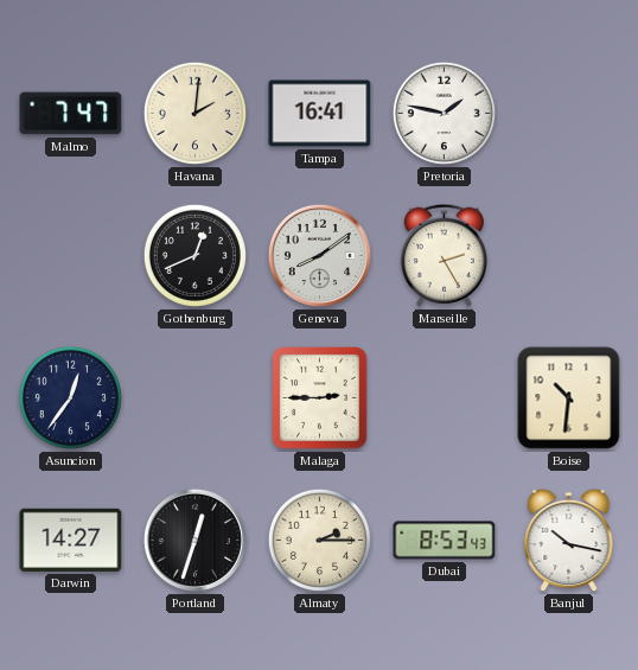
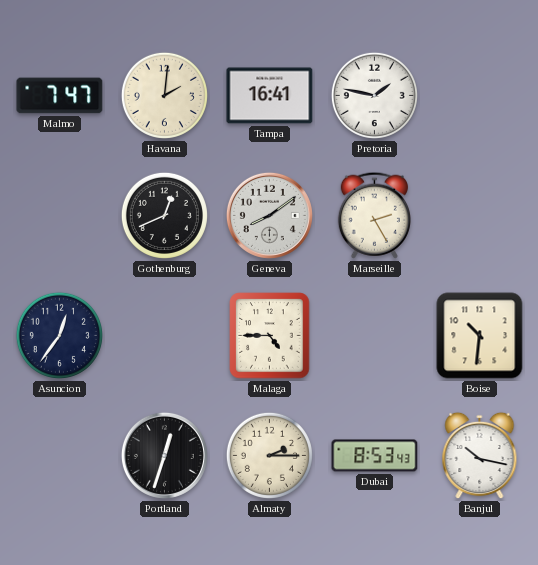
Malaga: 2:45 -> 4:45
Darwin: 14:27 -> none
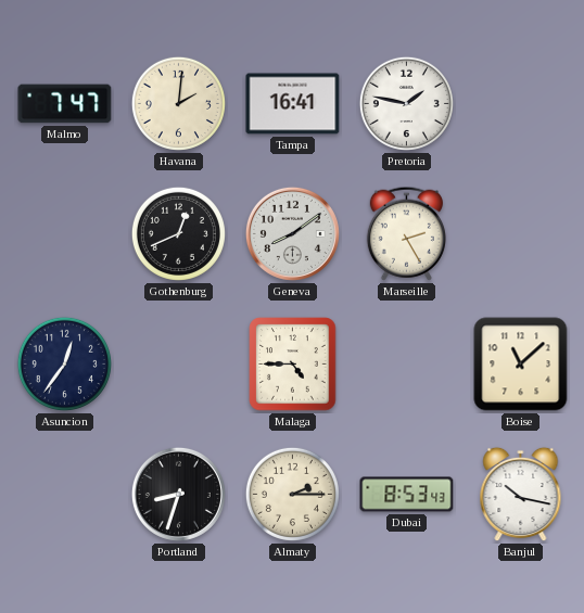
Boise: 10:31 -> 11:08
Portland: 12:33 -> 8:33
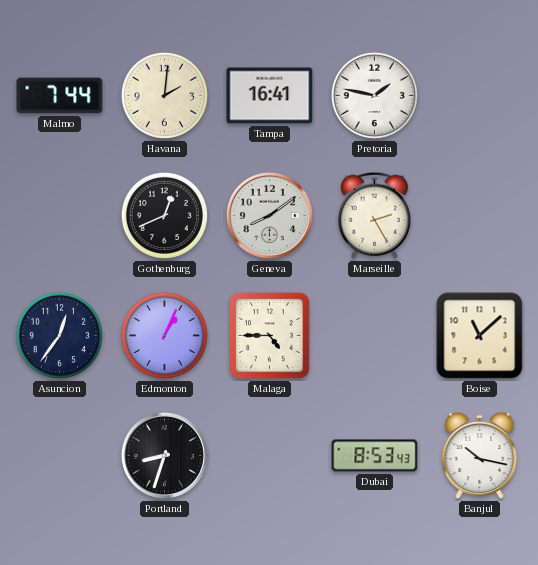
Malmo: 7:47 -> 7:44
Edmonton: none -> 1:04
Almaty: 2:15 -> none
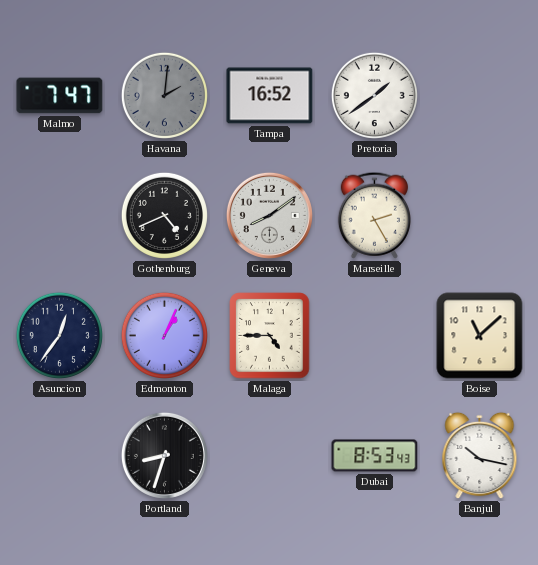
Malmo: 7:44 -> 7:47
Havana dial: cream -> grey
Tampa: 16:41 -> 16:52
Pretoria: 1:47 -> 1:39
Gothenburg: 12:41 -> 4:41
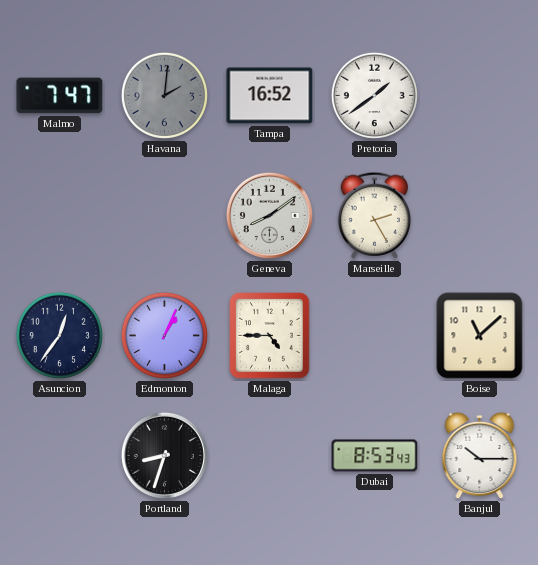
Gothenburg: 4:41 -> none
Banjul: 10:17 -> 10:15
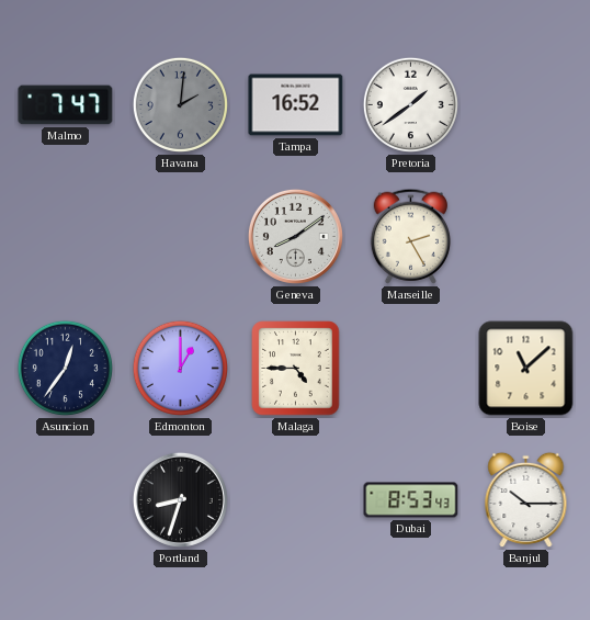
Edmonton: 1:04 -> 1:00
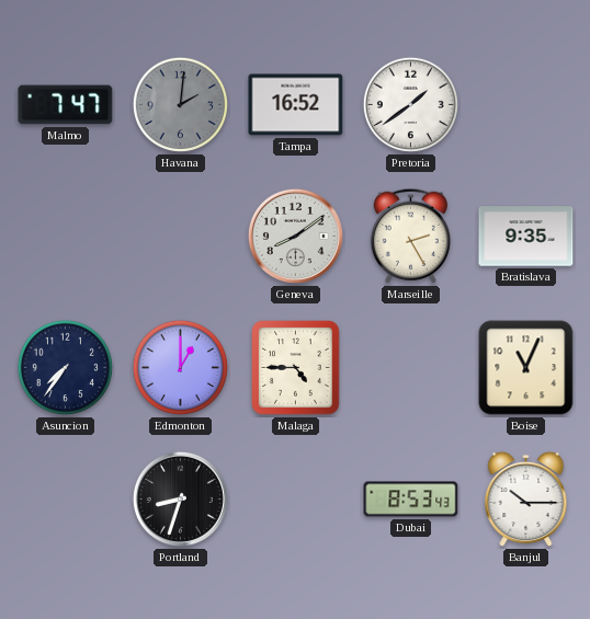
Bratislava: none -> 9:35
Asuncion: 12:36 -> 7:36
Boise: 11:08 -> 11:04
